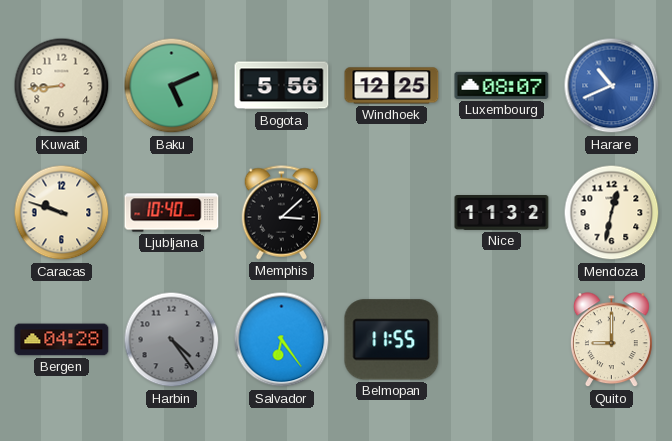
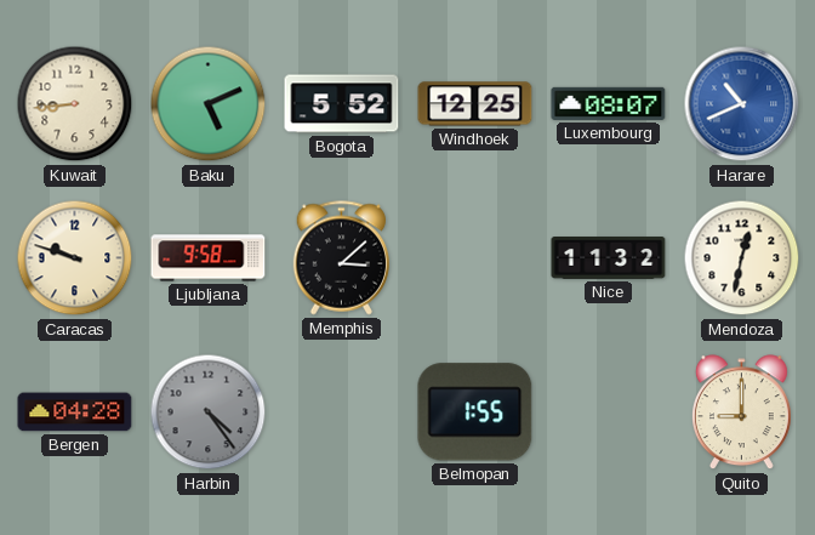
Bogota: 5:56 -> 5:52
Ljubljana: 10:40 -> 9:58
Salvador: 6:24 -> none
Belmopan: 11:55 -> 1:55
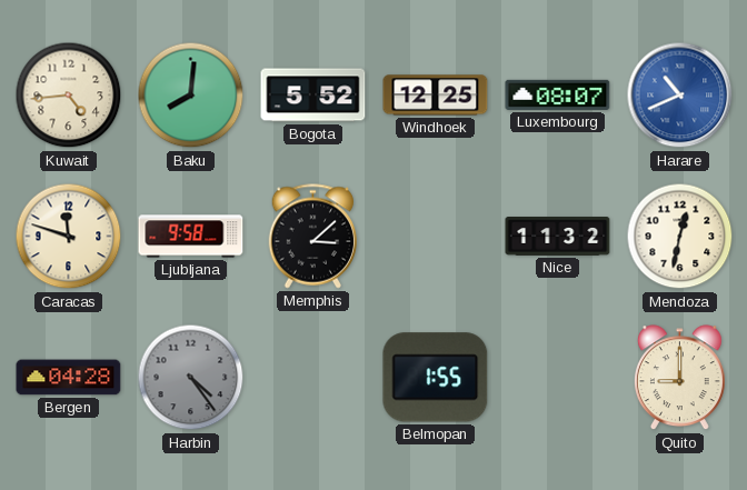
Kuwait: 8:44 -> 4:44
Baku: 5:11 -> 8:01
Caracas: 9:48 -> 11:48
